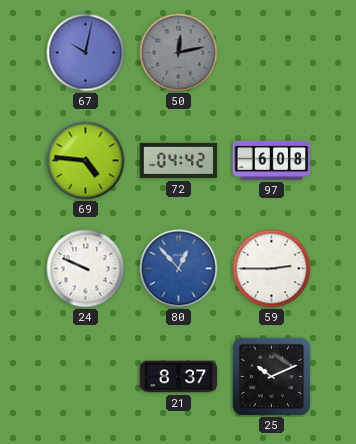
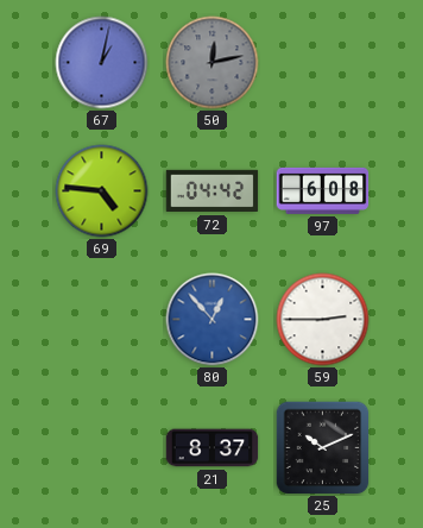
67: 10:02 -> 1:02
24: 9:49 -> none
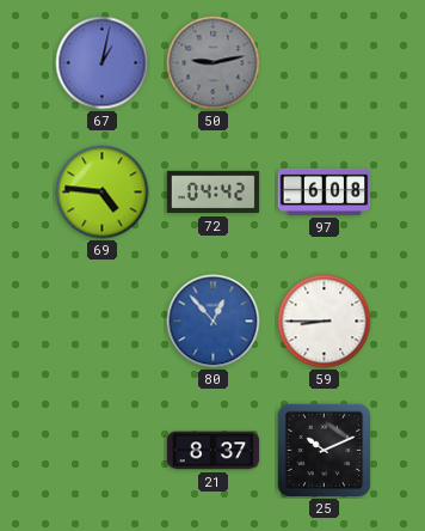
50: 12:13 -> 9:13
59: 2:45 -> 8:45
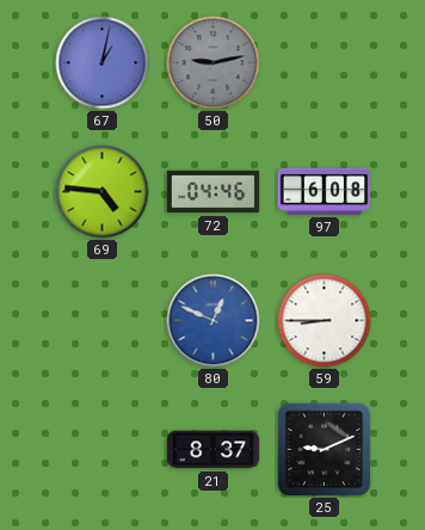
72: 04:42 -> 04:46
80: 12:53 -> 12:49
25: 10:11 -> 9:11
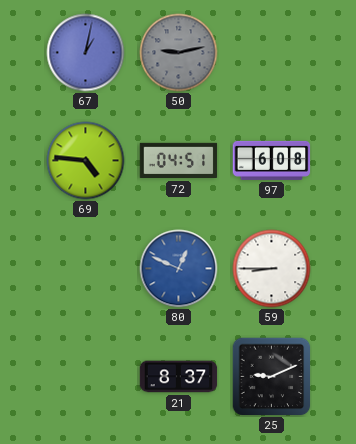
72: 04:46 -> 04:51
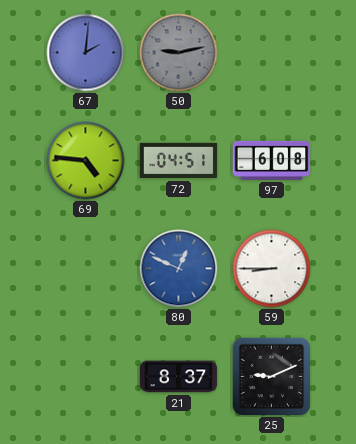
67: 1:02 -> 2:01
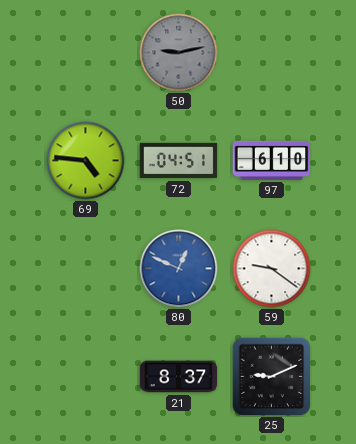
67: 2:01 -> none
97: 6:08 -> 6:10
59: 8:45 -> 9:21
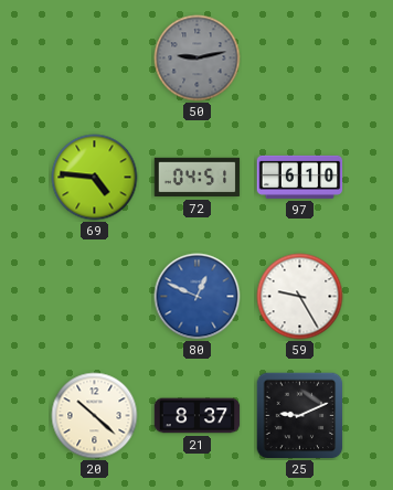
59: 9:21 -> 9:25
20: none -> 10:22
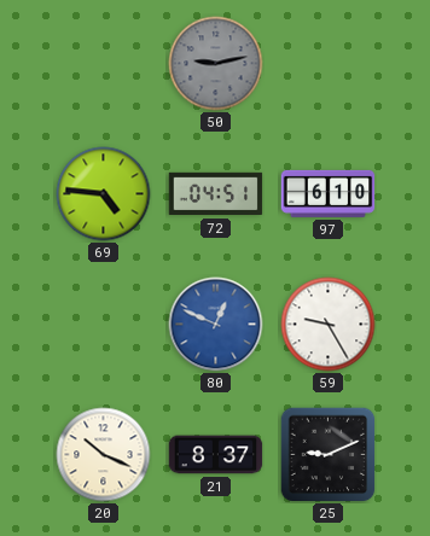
20: 10:22 -> 10:19
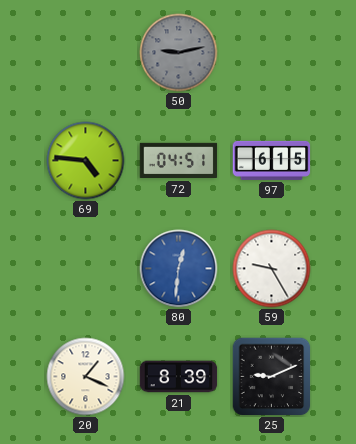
97: 6:10 -> 6:15
80: 12:49 -> 12:31
20: 10:19 -> 1:19
21: 8:37 -> 8:39
